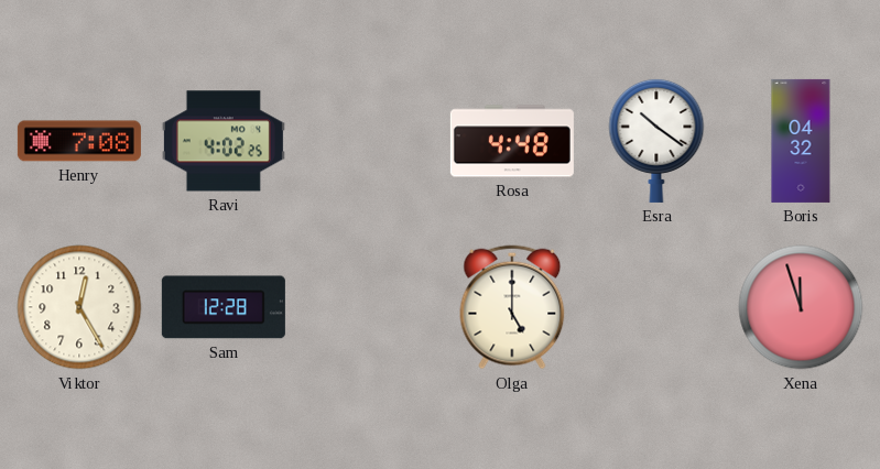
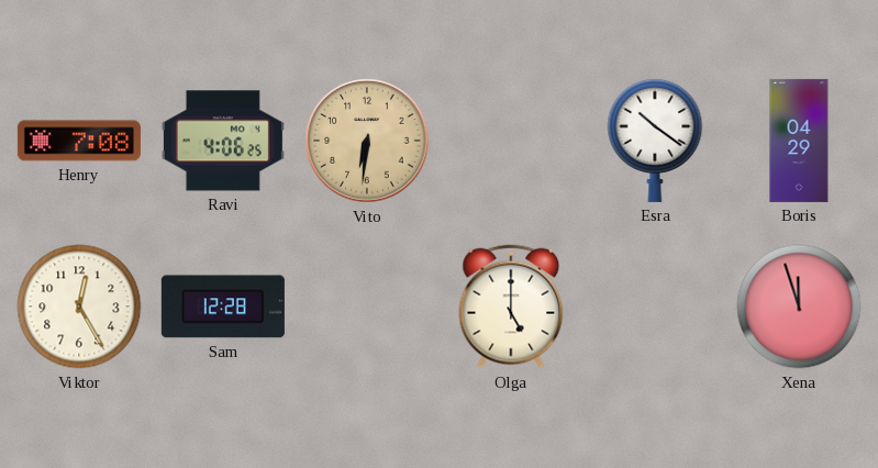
Ravi: 4:02 -> 4:06
Vito: none -> 6:31
Rosa: 4:48 -> none
Boris: 04:32 -> 04:29
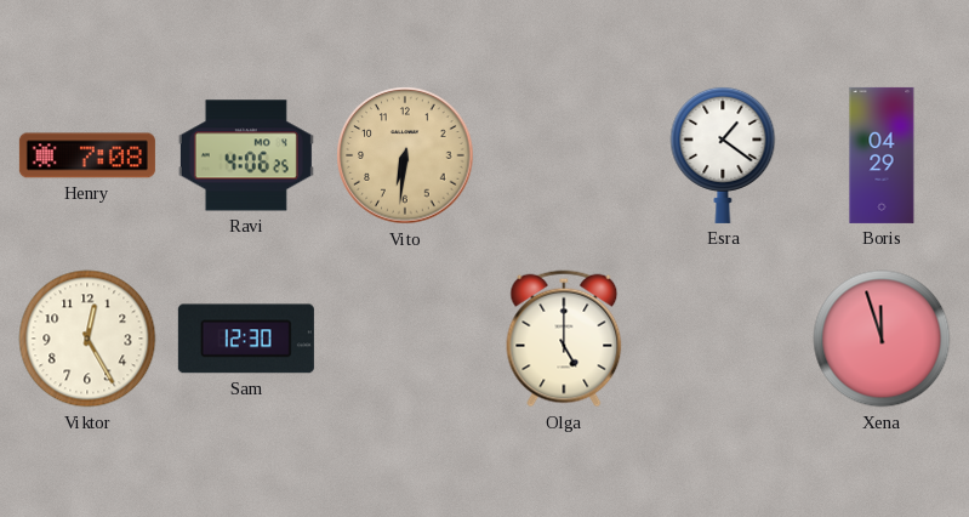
Esra: 10:21 -> 1:21
Sam: 12:28 -> 12:30
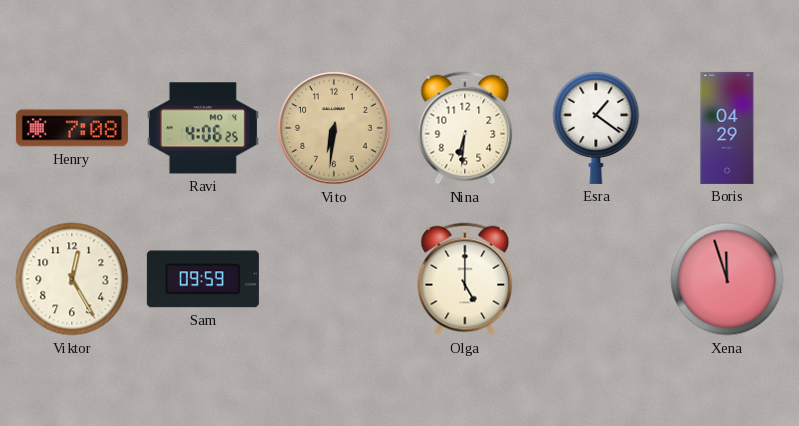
Nina: none -> 6:31
Sam: 12:30 -> 09:59
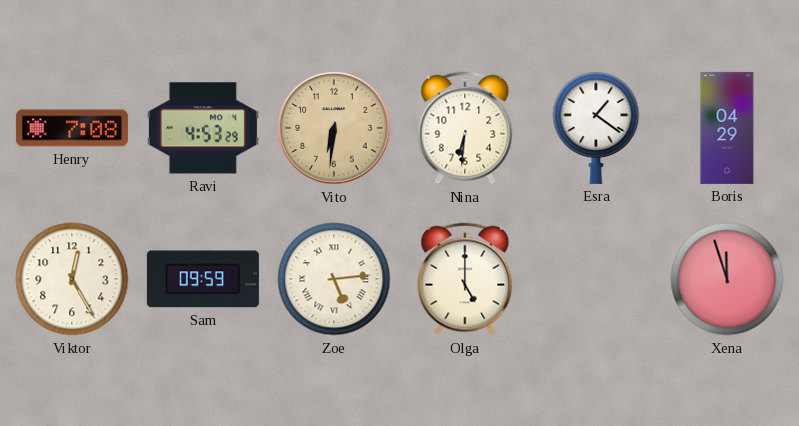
Ravi: 4:06 -> 4:53
Zoe: none -> 5:14
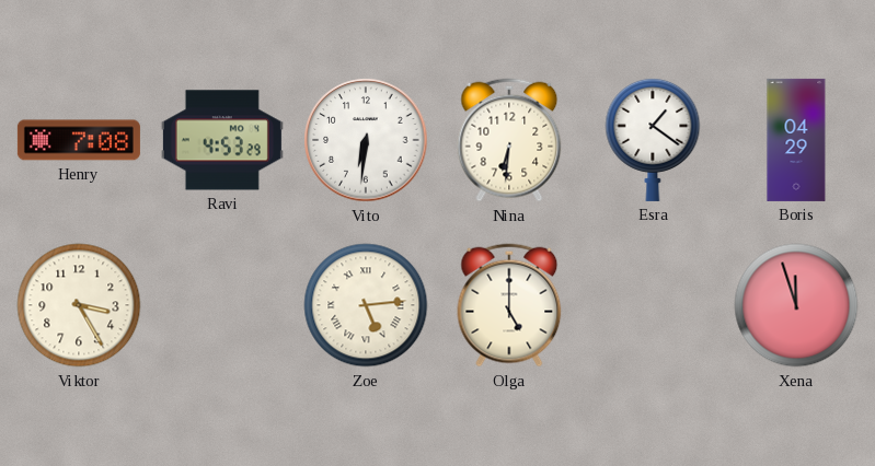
Vito dial: champagne -> white
Viktor: 12:25 -> 3:25
Sam: 09:59 -> none
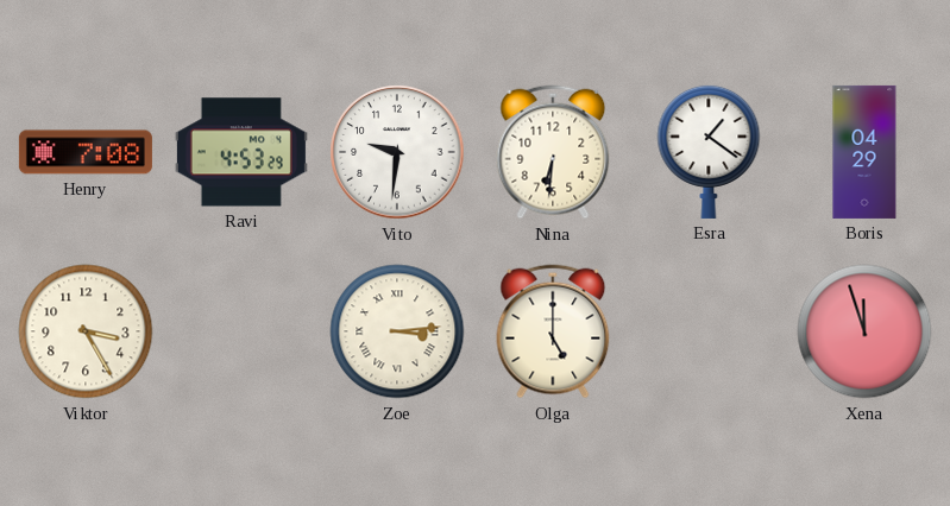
Vito: 6:31 -> 9:31
Zoe: 5:14 -> 3:14
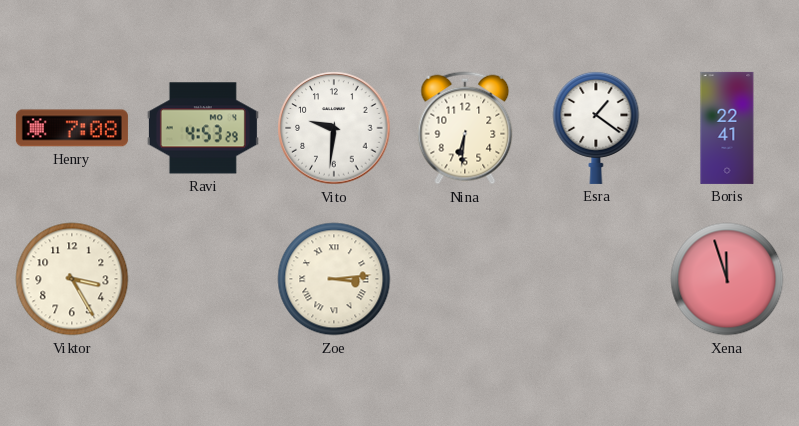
Boris: 04:29 -> 22:41
Olga: 5:00 -> none
